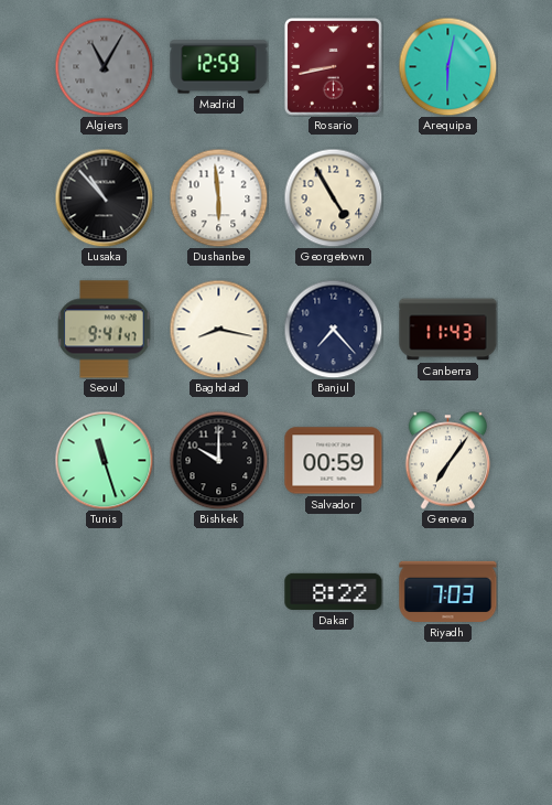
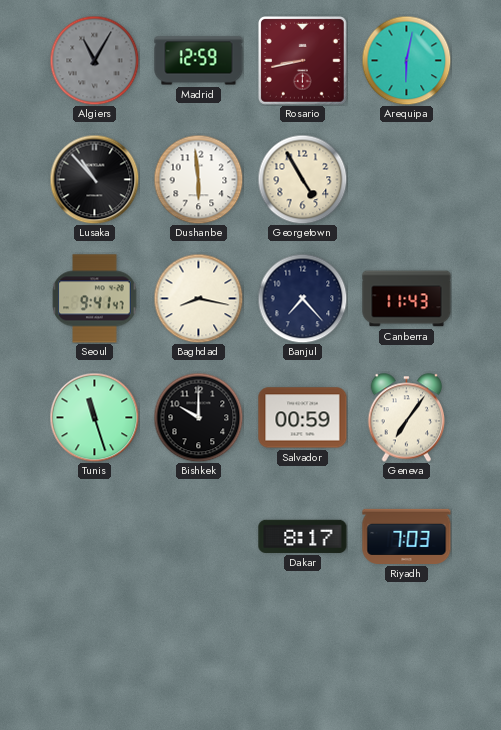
Dakar: 8:22 -> 8:17
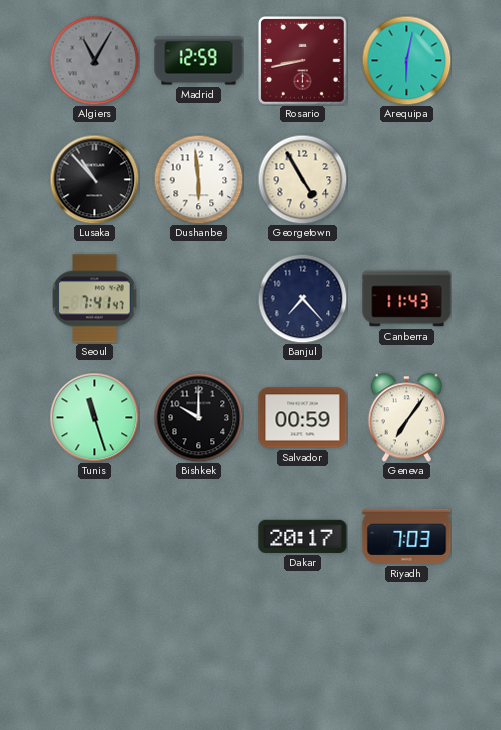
Seoul: 9:41 -> 7:41
Baghdad: 8:17 -> none
Dakar: 8:17 -> 20:17
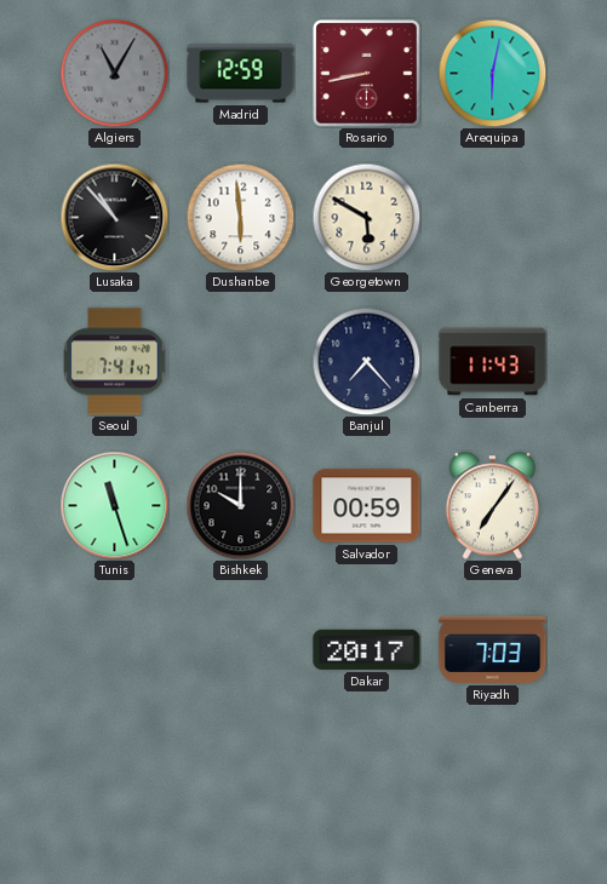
Georgetown: 4:55 -> 5:50
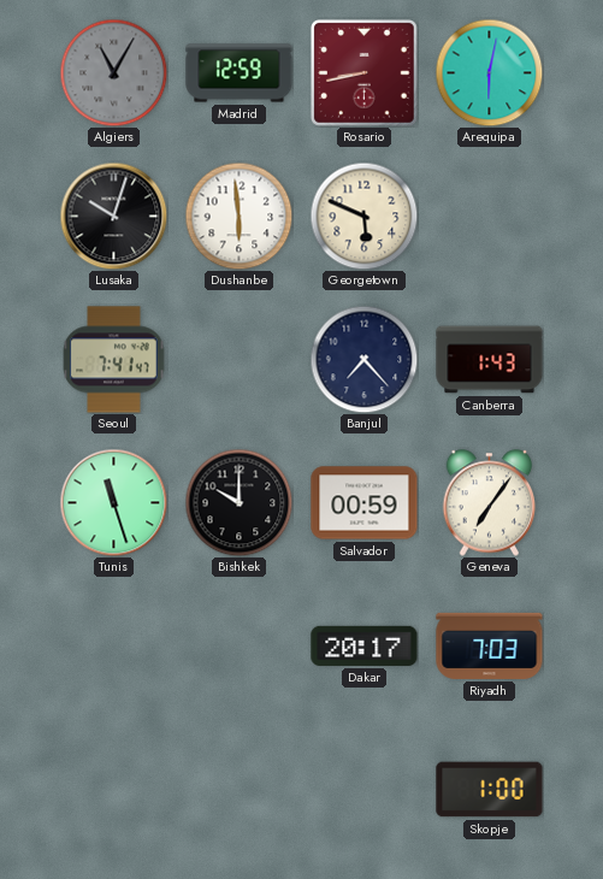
Lusaka: 10:53 -> 10:03
Georgetown: 5:50 -> 5:49
Canberra: 11:43 -> 1:43
Skopje: none -> 1:00
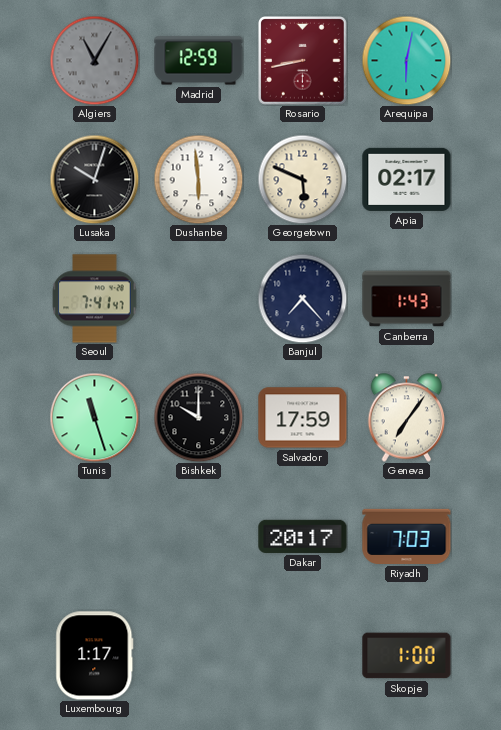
Apia: none -> 02:17
Salvador: 00:59 -> 17:59
Luxembourg: none -> 1:17
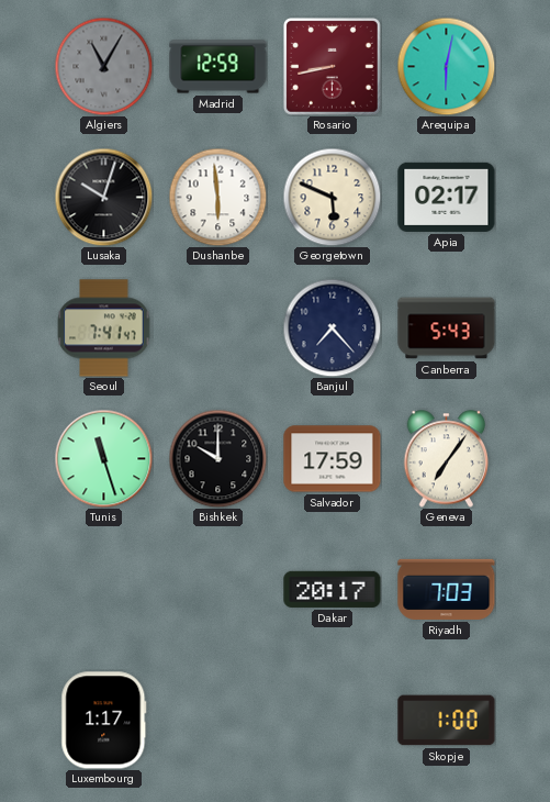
Canberra: 1:43 -> 5:43
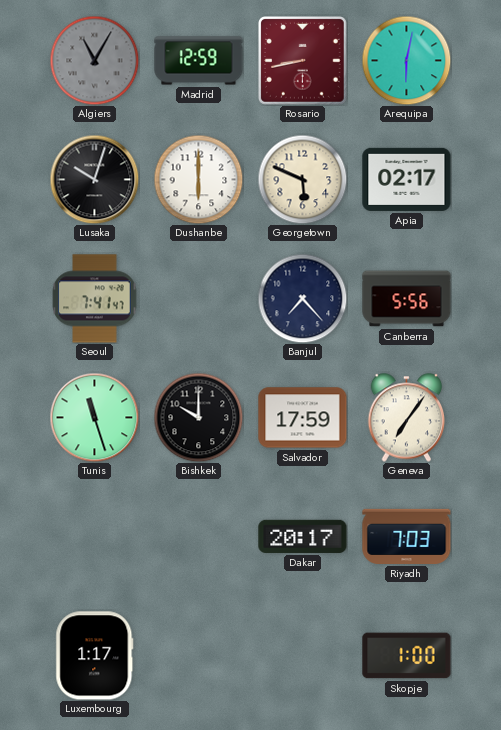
Dushanbe: 5:59 -> 6:00
Canberra: 5:43 -> 5:56
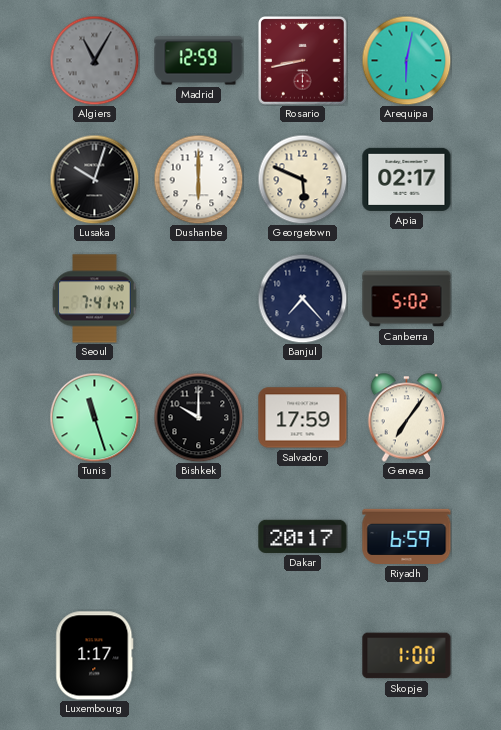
Canberra: 5:56 -> 5:02
Riyadh: 7:03 -> 6:59
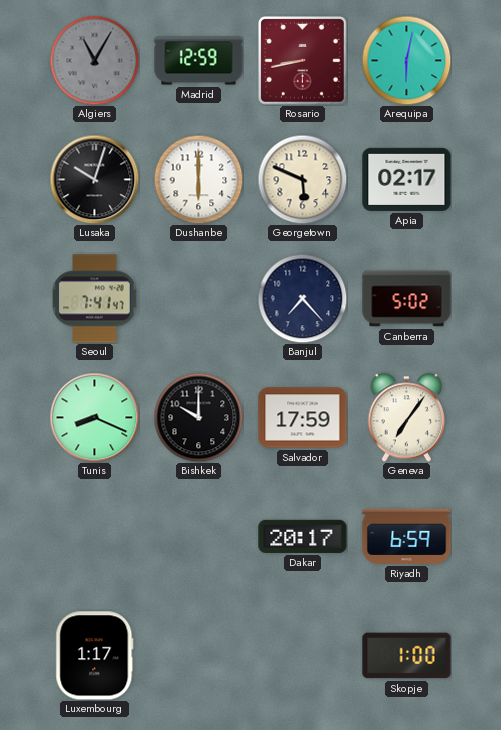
Tunis: 11:27 -> 8:19
